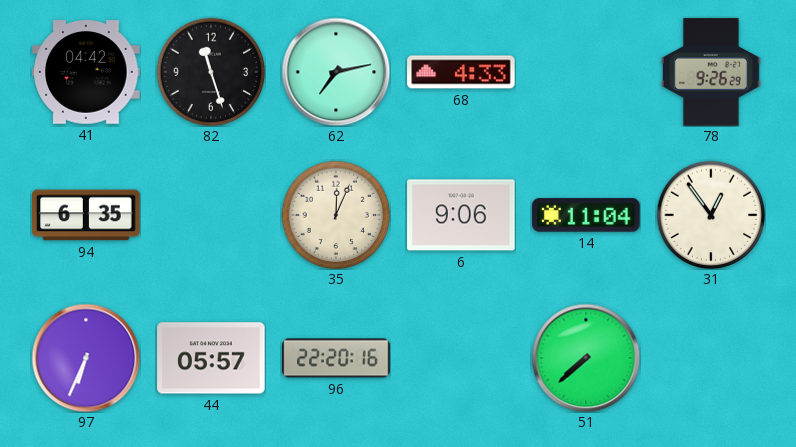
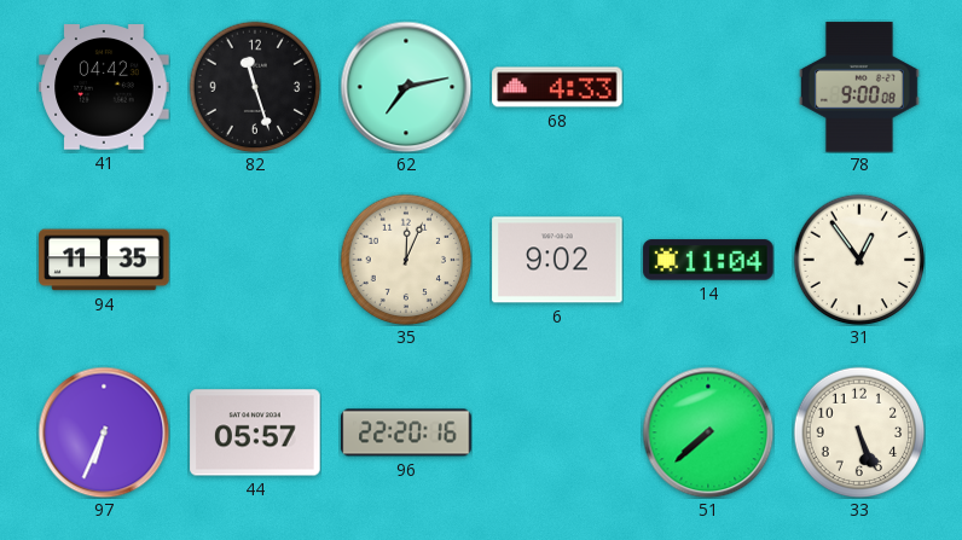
78: 9:26 -> 9:00
94: 6:35 -> 11:35
6: 9:06 -> 9:02
33: none -> 5:26
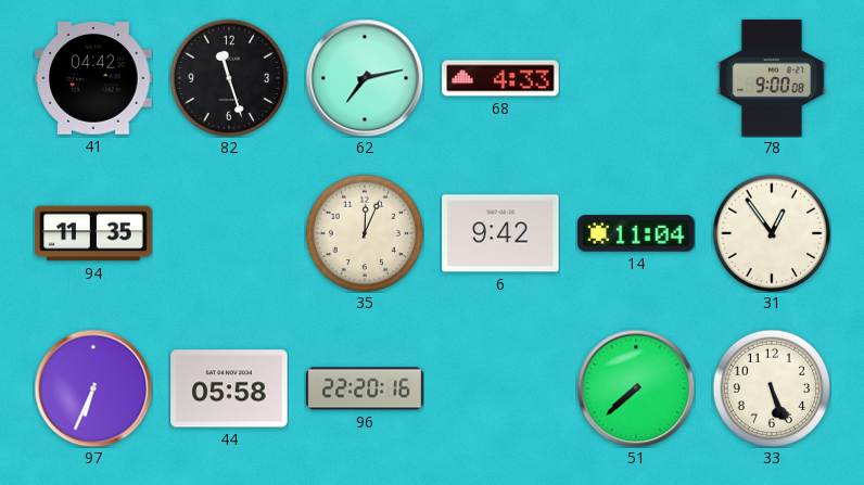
6: 9:02 -> 9:42
44: 05:57 -> 05:58
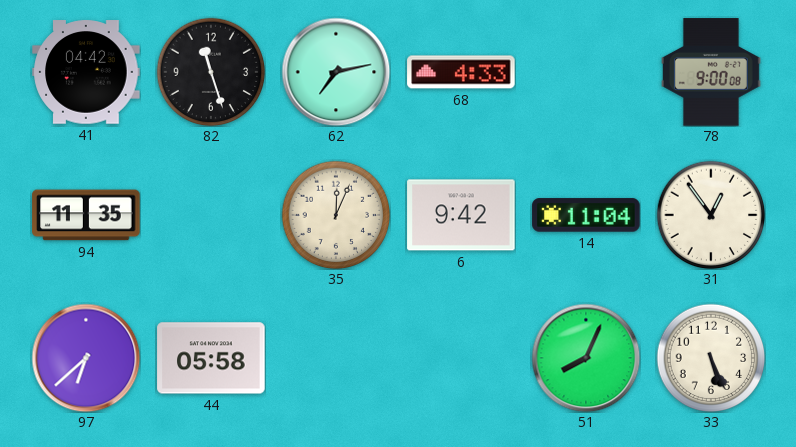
97: 6:34 -> 6:38
96: 22:20 -> none
51: 7:38 -> 8:04
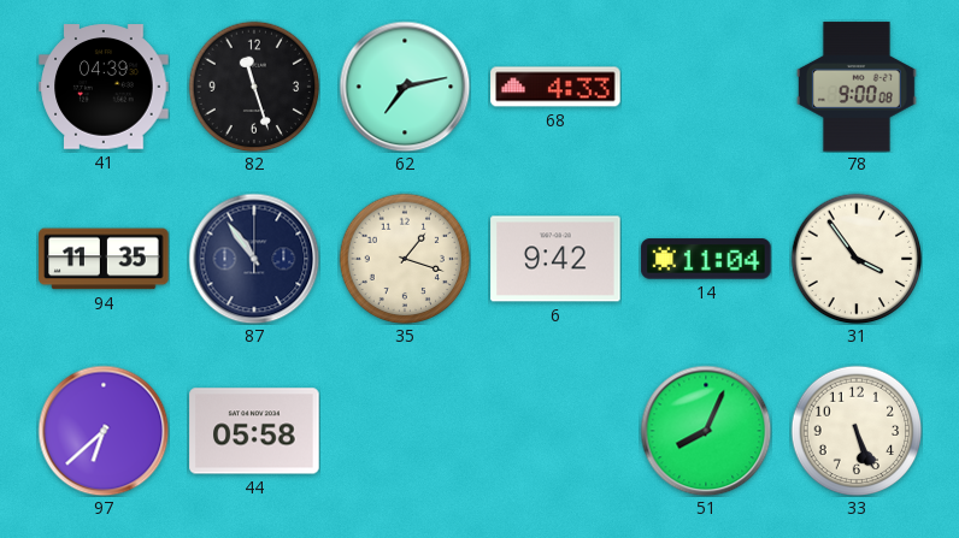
41: 04:42 -> 04:39
87: none -> 10:54
35: 12:04 -> 1:18
31: 12:54 -> 3:54
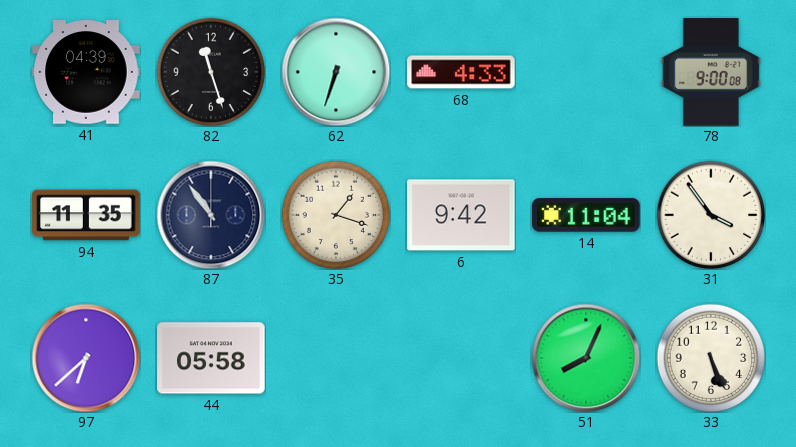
62: 7:13 -> 6:33
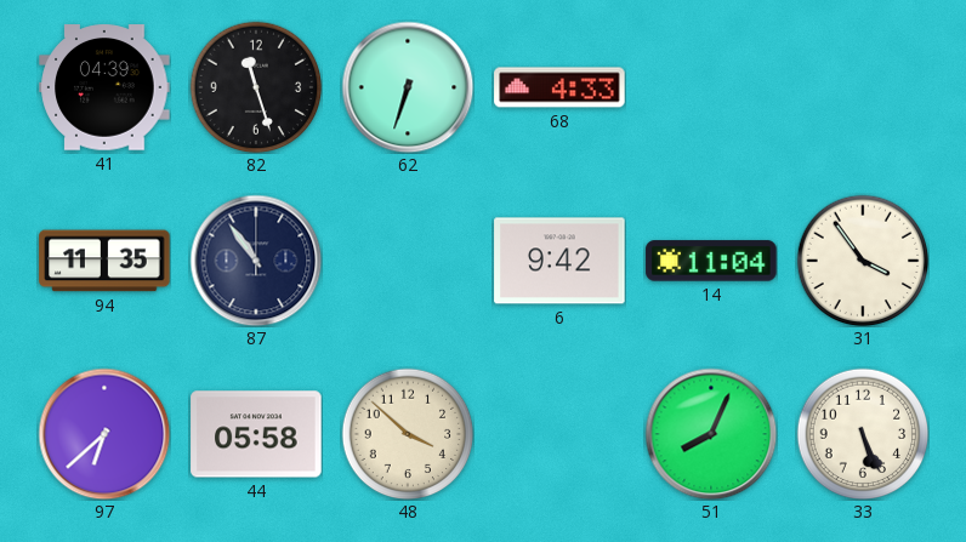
78: 9:00 -> none
35: 1:18 -> none
48: none -> 3:52
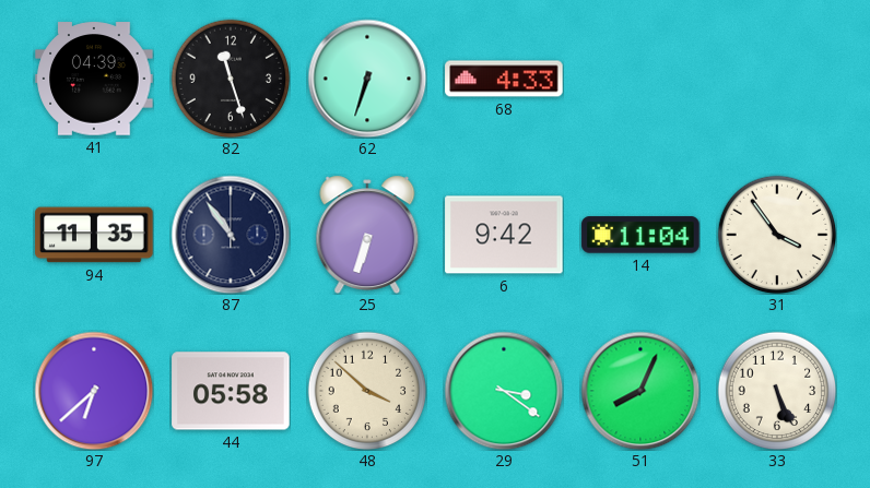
25: none -> 6:33
29: none -> 3:21
